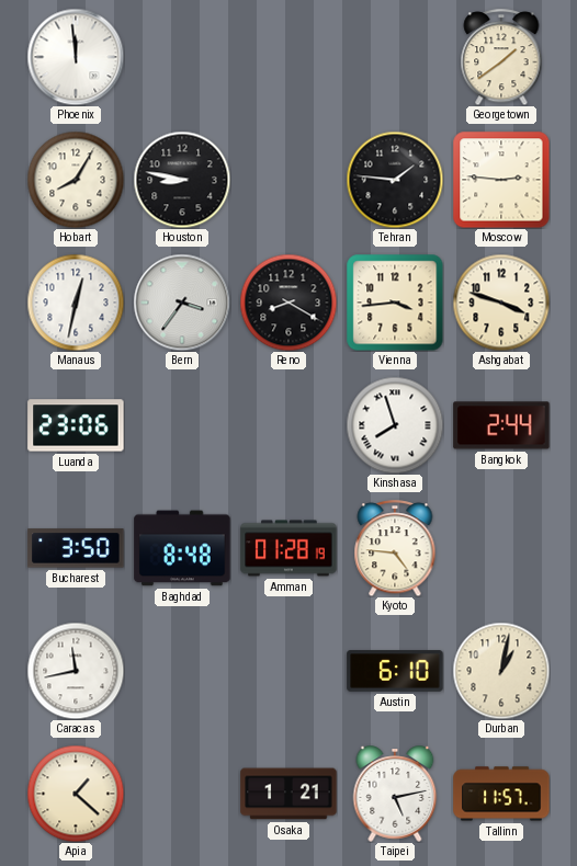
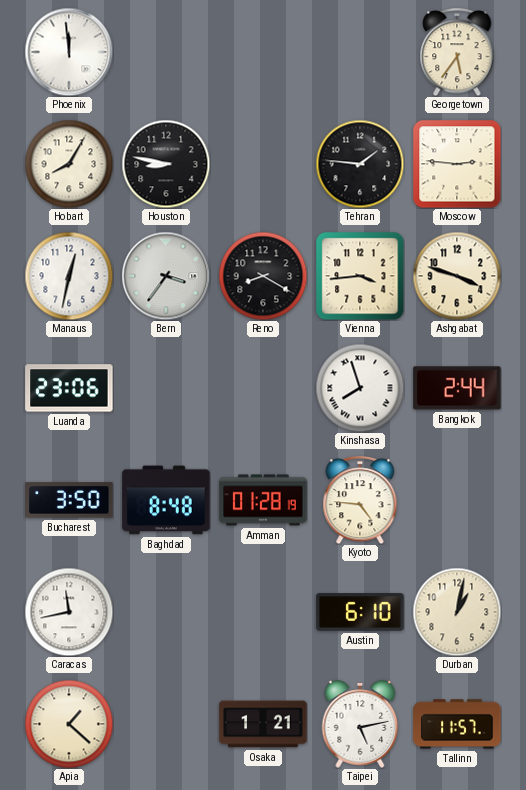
Georgetown: 1:39 -> 5:36
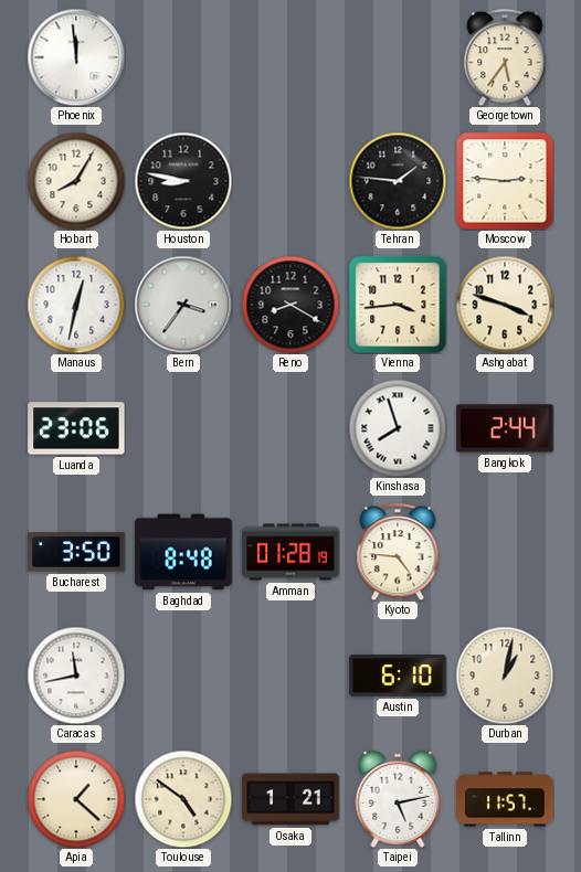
Toulouse: none -> 4:51
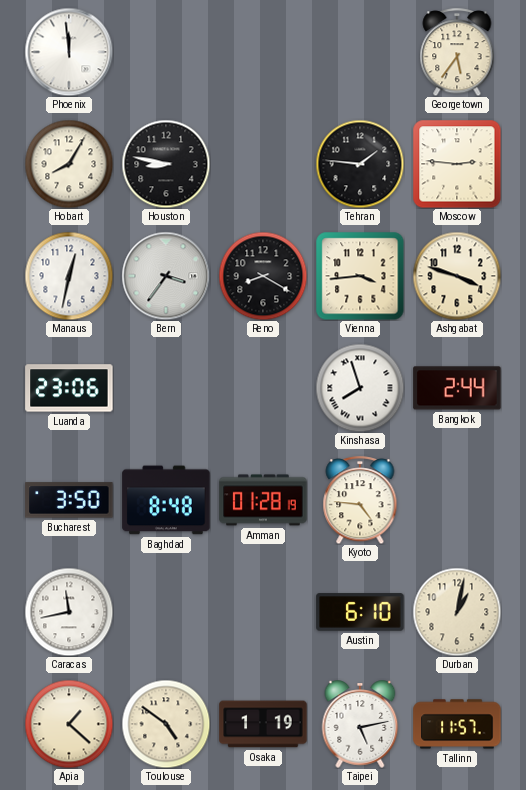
Osaka: 1:21 -> 1:19
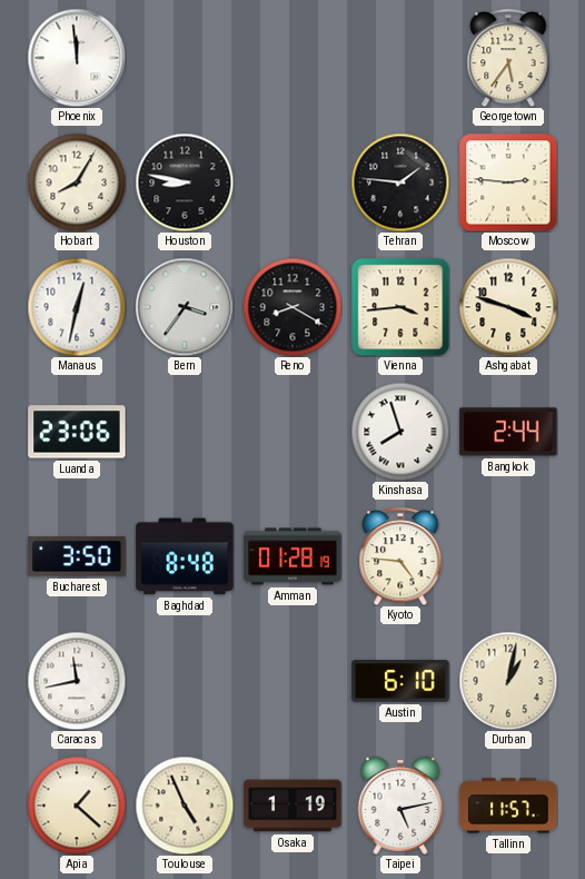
Toulouse: 4:51 -> 4:56
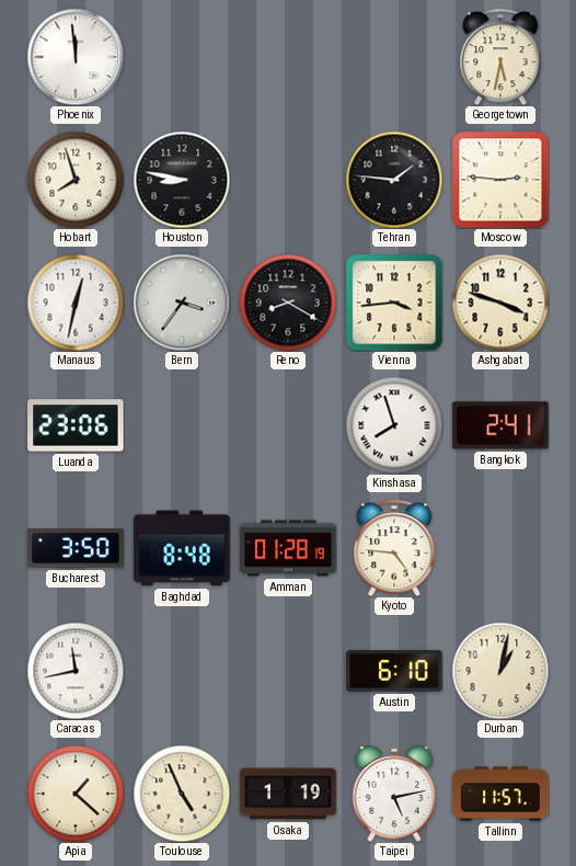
Georgetown: 5:36 -> 5:32
Hobart: 8:05 -> 7:57
Bangkok: 2:44 -> 2:41
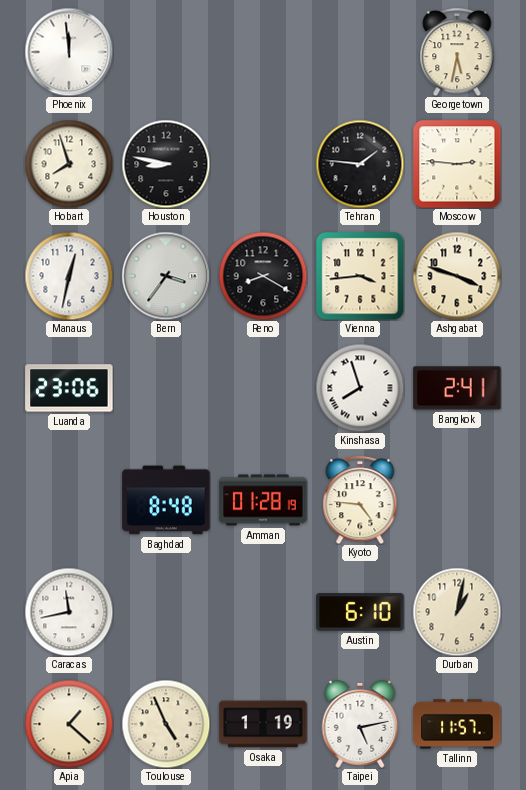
Bucharest: 3:50 -> none
